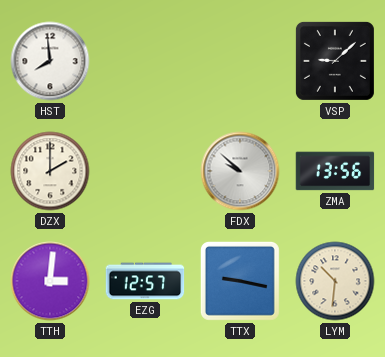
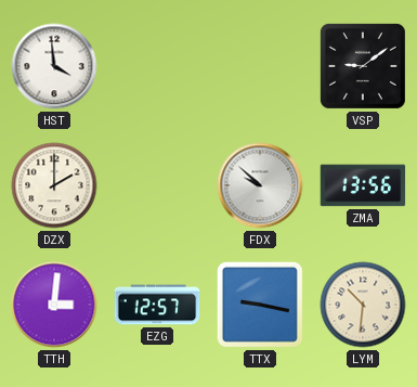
HST: 7:59 -> 3:59
VSP: 9:08 -> 9:09
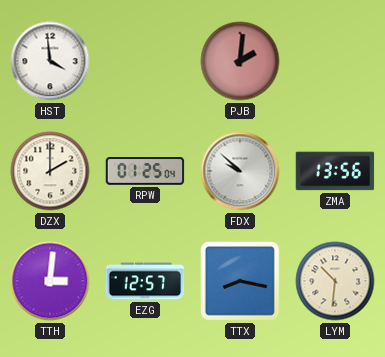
PJB: none -> 2:01
VSP: 9:09 -> none
RPW: none -> 01:25
TTX: 9:17 -> 8:17
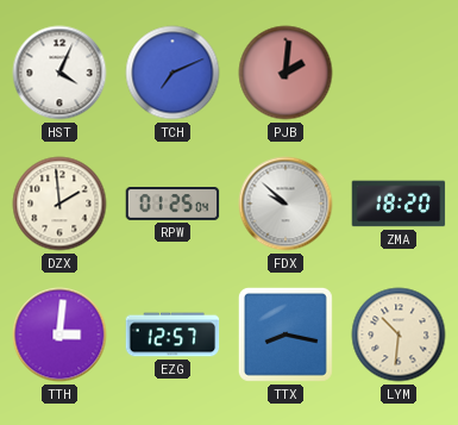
HST: 3:59 -> 4:04
TCH: none -> 7:11
DZX: 2:00 -> 1:59
ZMA: 13:56 -> 18:20
